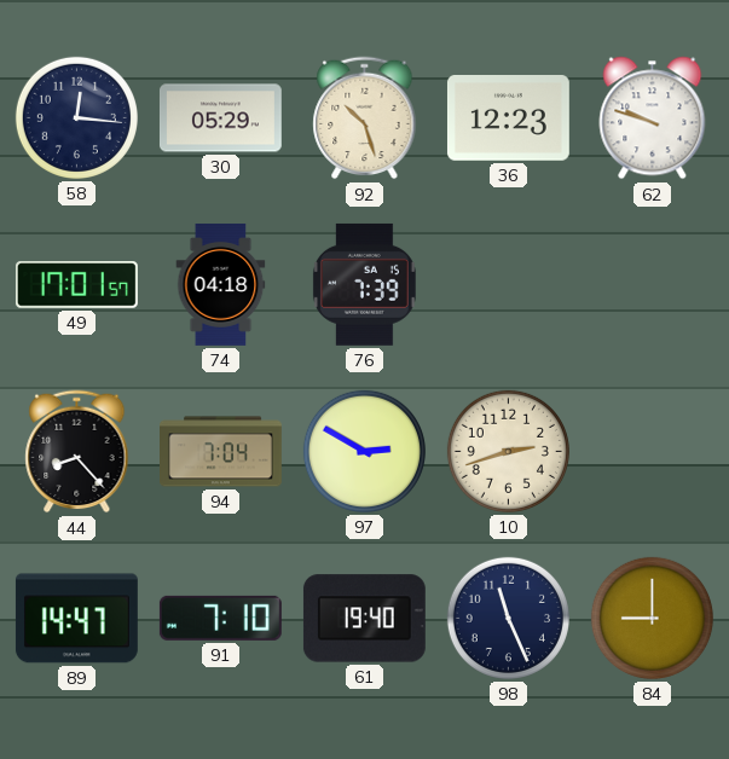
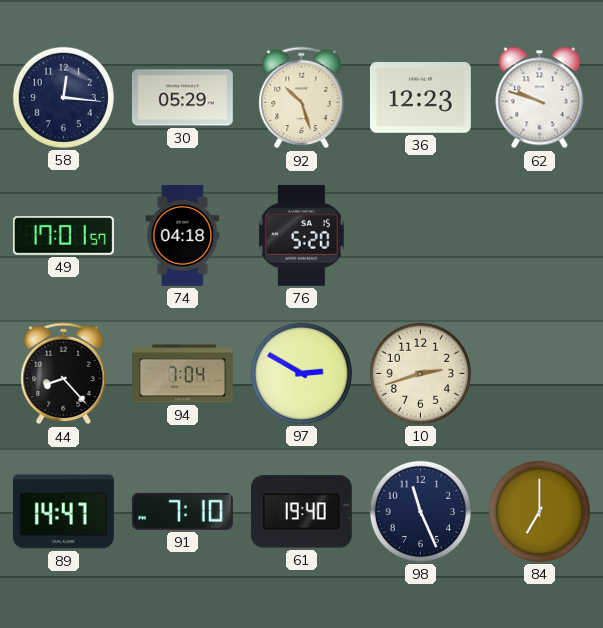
76: 7:39 -> 5:20
84: 9:00 -> 7:00
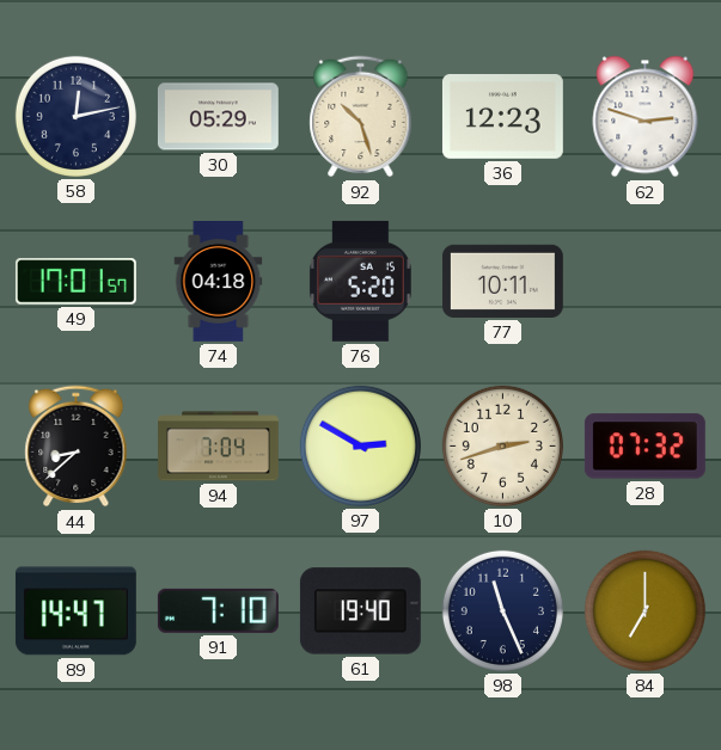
58: 12:16 -> 12:13
62: 9:48 -> 2:48
77: none -> 10:11
44: 8:23 -> 8:38
28: none -> 07:32
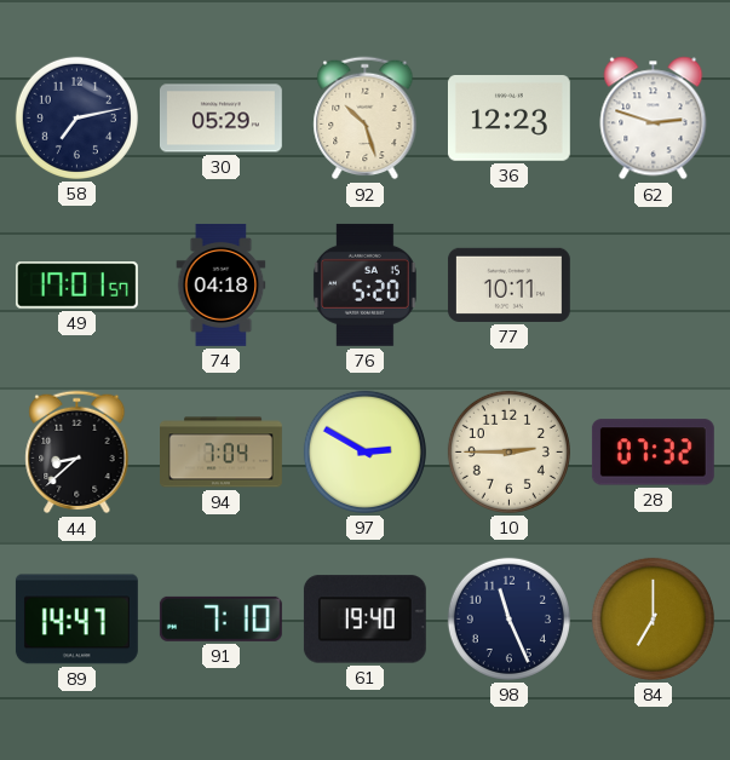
58: 12:13 -> 7:13
10: 2:42 -> 2:45
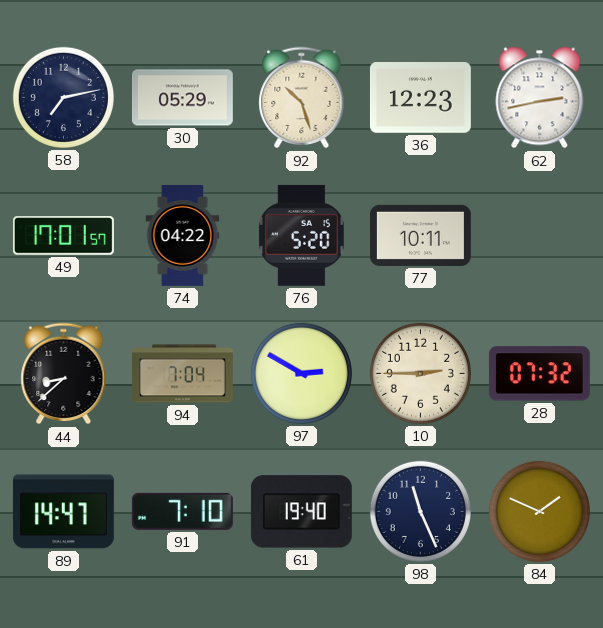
62: 2:48 -> 2:43
74: 04:18 -> 04:22
84: 7:00 -> 1:49
